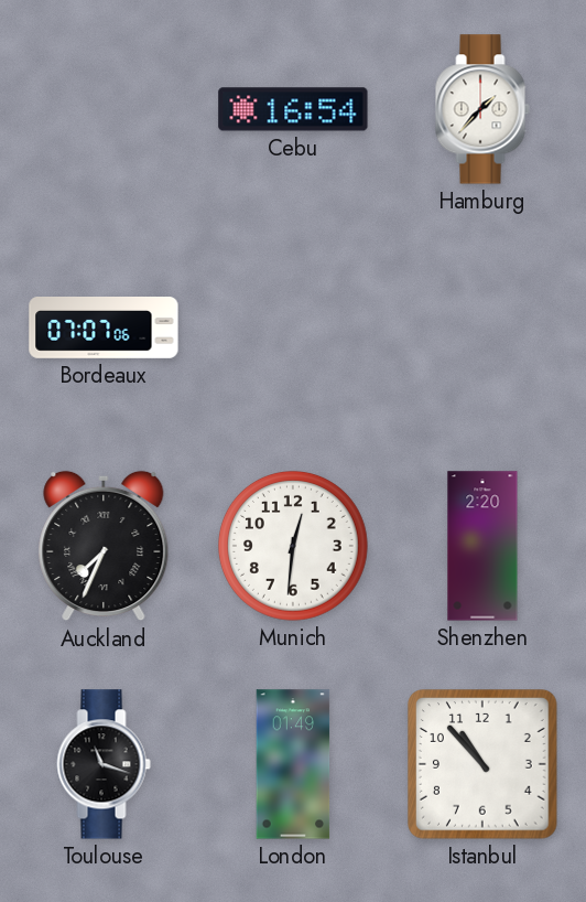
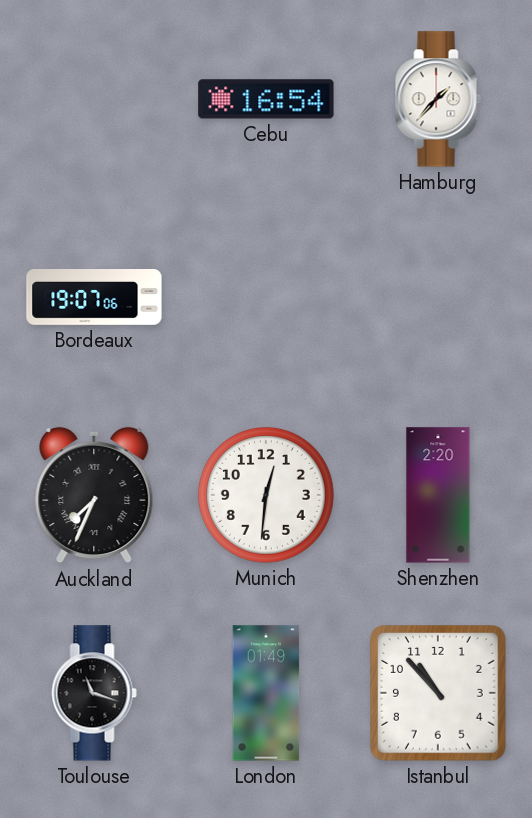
Bordeaux: 07:07 -> 19:07
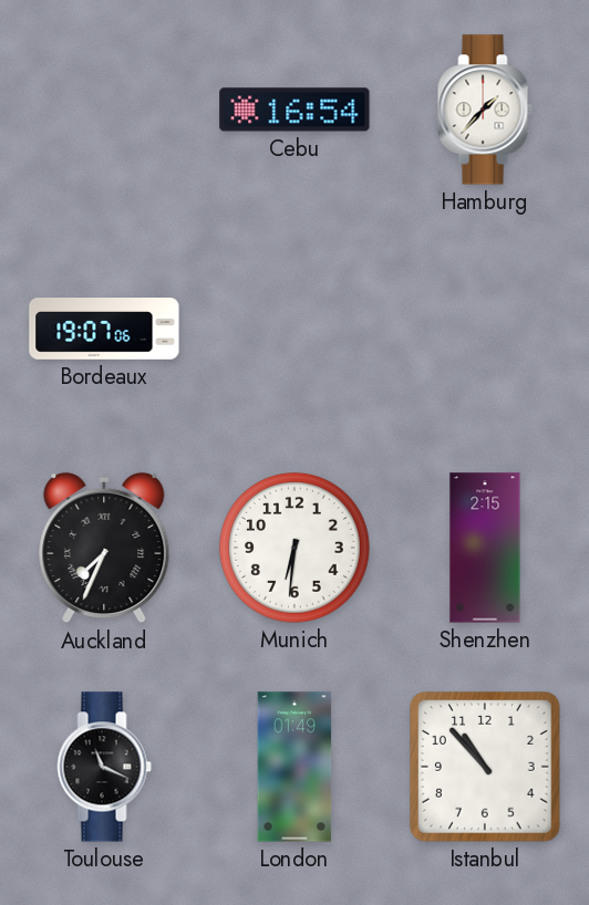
Munich: 12:31 -> 6:31
Shenzhen: 2:20 -> 2:15
Toulouse: 11:18 -> 11:19
